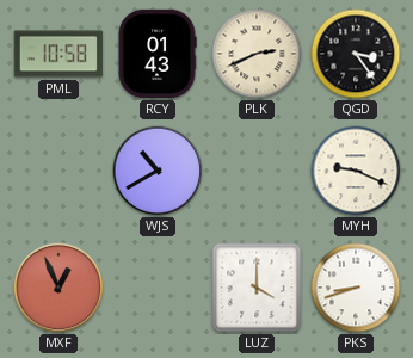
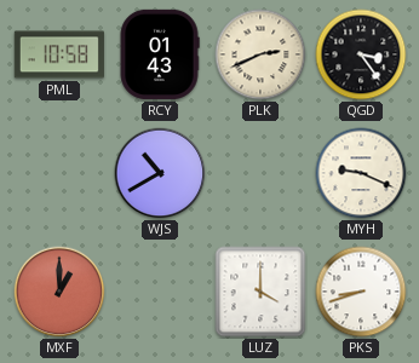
MXF: 12:56 -> 1:00
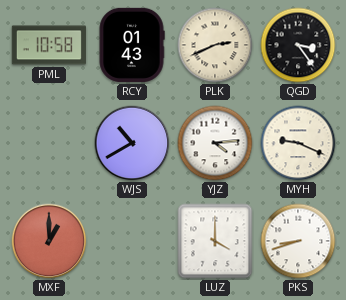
YJZ: none -> 4:14
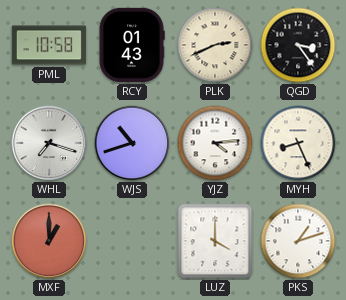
WHL: none -> 7:18
WJS: 10:40 -> 10:42
MYH: 9:19 -> 8:26
PKS: 8:42 -> 1:12
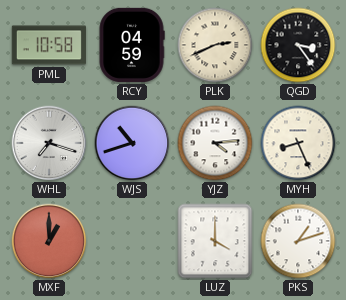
RCY: 01:43 -> 04:59
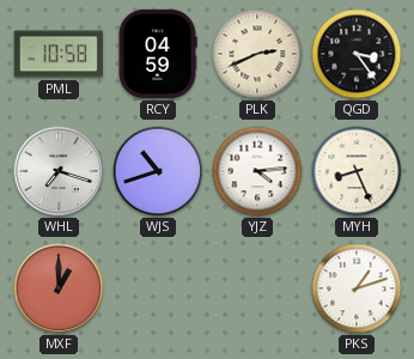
LUZ: 4:00 -> none
